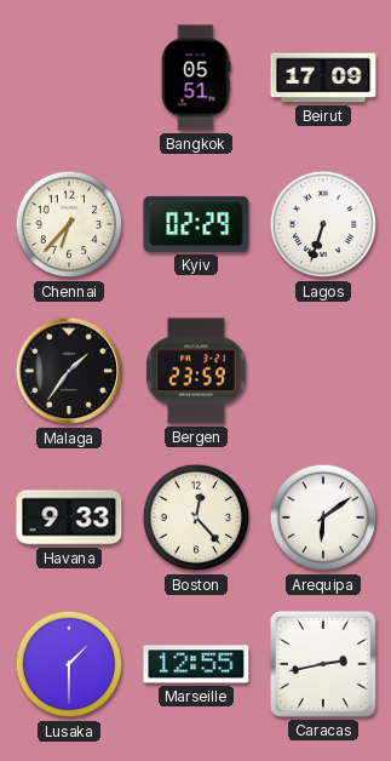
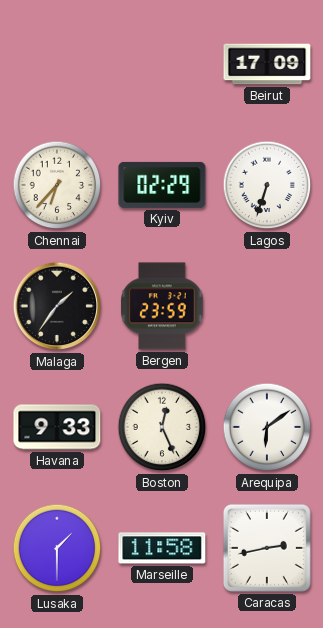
Bangkok: 05:51 -> none
Boston: 12:23 -> 12:26
Marseille: 12:55 -> 11:58
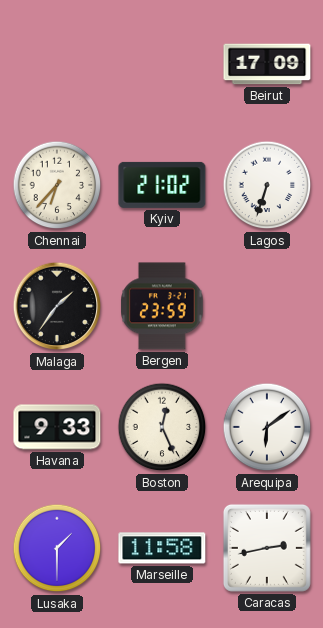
Kyiv: 02:29 -> 21:02
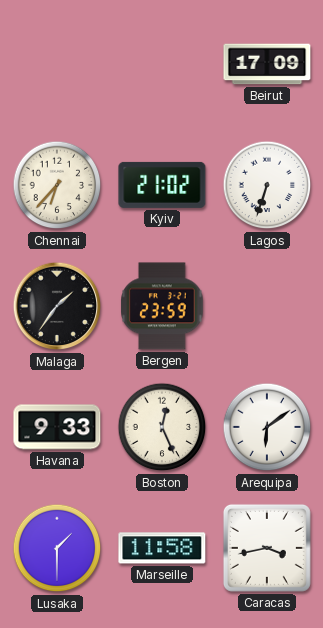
Caracas: 2:43 -> 3:43
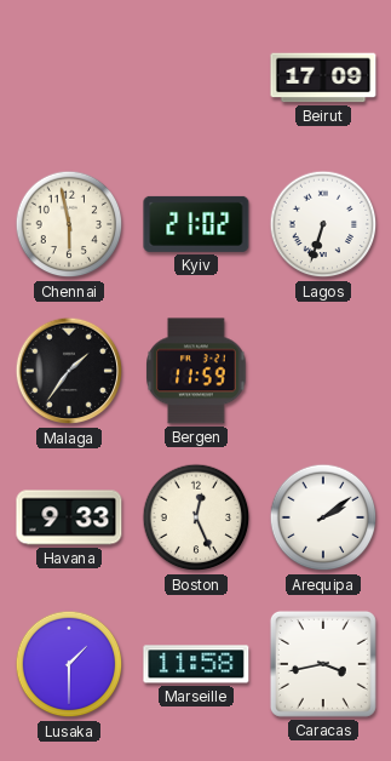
Chennai: 6:37 -> 5:58
Bergen: 23:59 -> 11:59
Arequipa: 6:09 -> 2:09
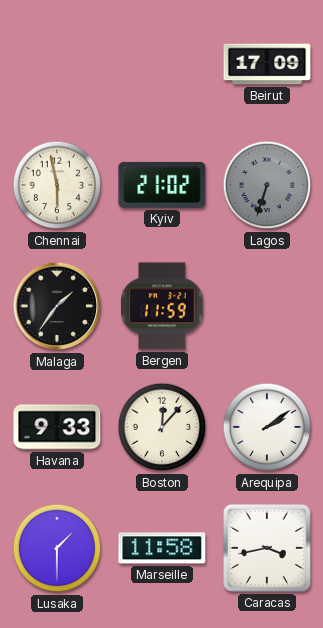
Lagos dial: white -> grey
Boston: 12:26 -> 12:07
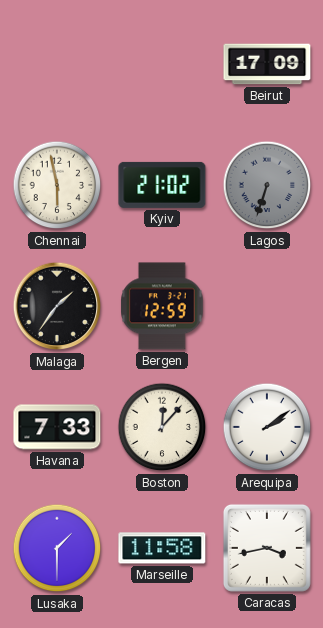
Bergen: 11:59 -> 12:59
Havana: 9:33 -> 7:33
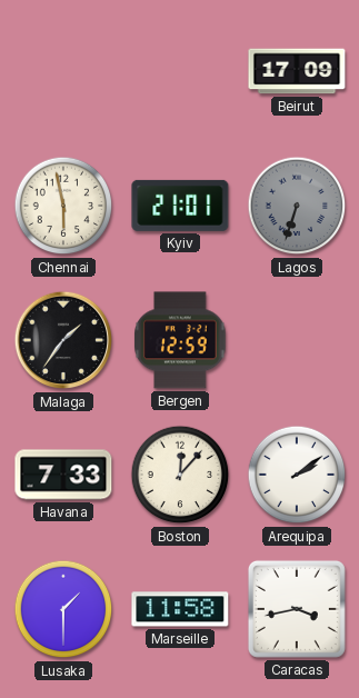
Kyiv: 21:02 -> 21:01
